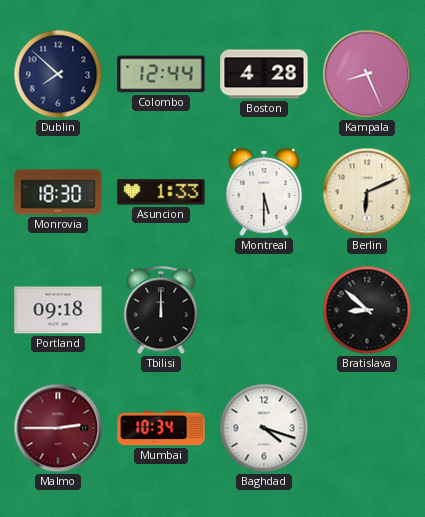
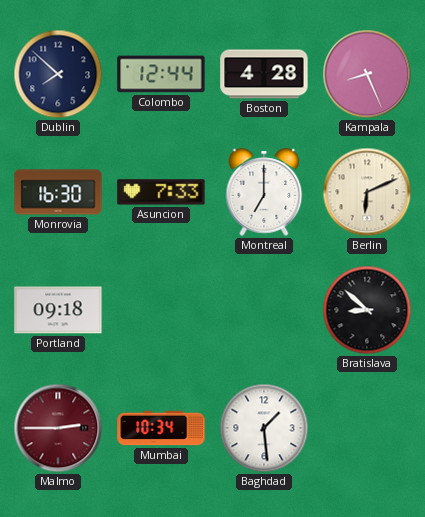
Monrovia: 18:30 -> 16:30
Asuncion: 1:33 -> 7:33
Montreal: 5:30 -> 7:00
Tbilisi: 12:00 -> none
Baghdad: 4:18 -> 1:29
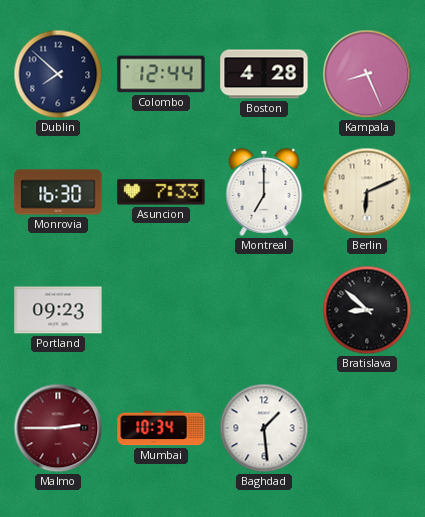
Portland: 09:18 -> 09:23
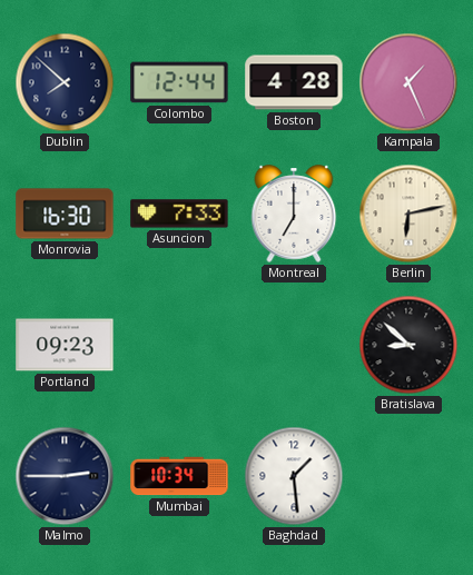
Kampala: 8:26 -> 1:26
Berlin: 6:11 -> 6:13
Malmo dial: burgundy -> navy
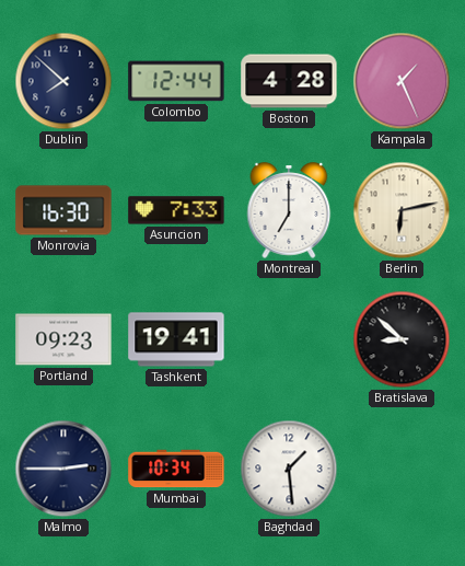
Tashkent: none -> 19:41
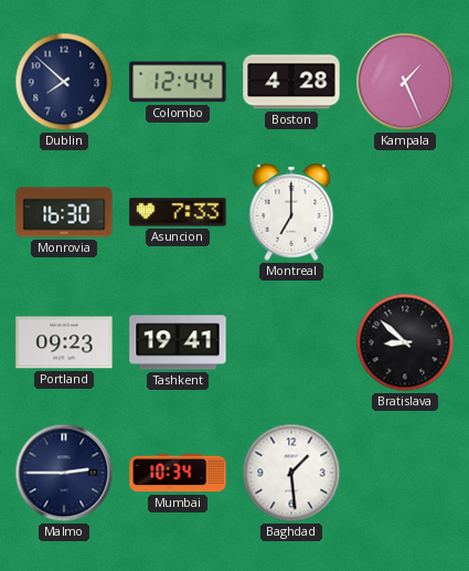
Berlin: 6:13 -> none
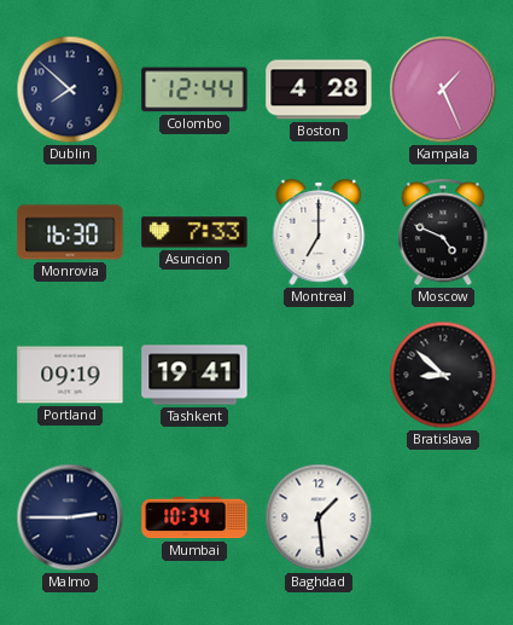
Moscow: none -> 4:49
Portland: 09:23 -> 09:19
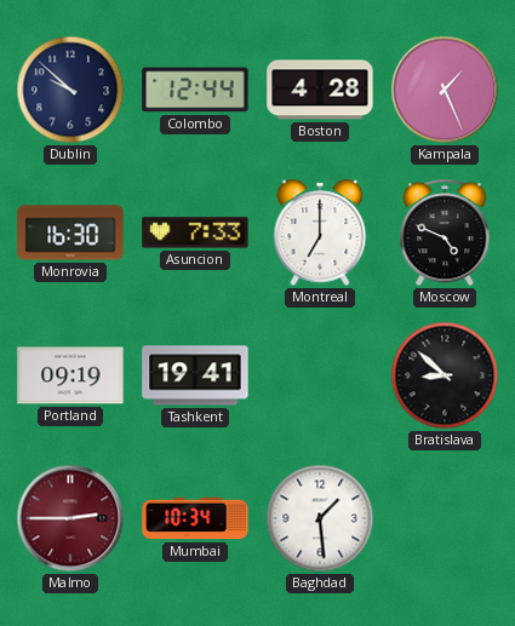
Dublin: 7:52 -> 9:52
Malmo dial: navy -> burgundy
